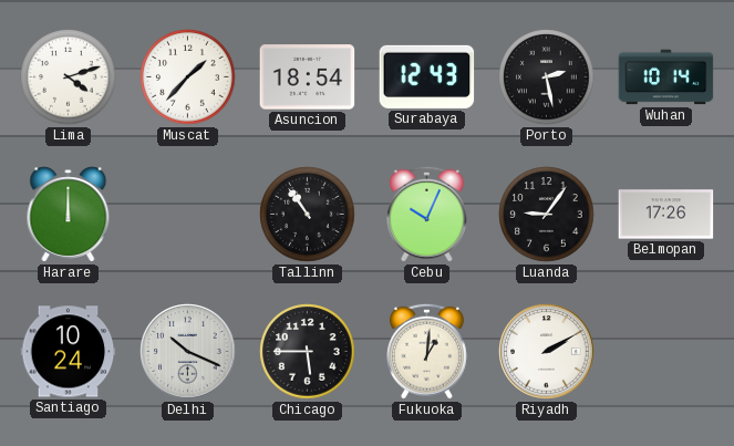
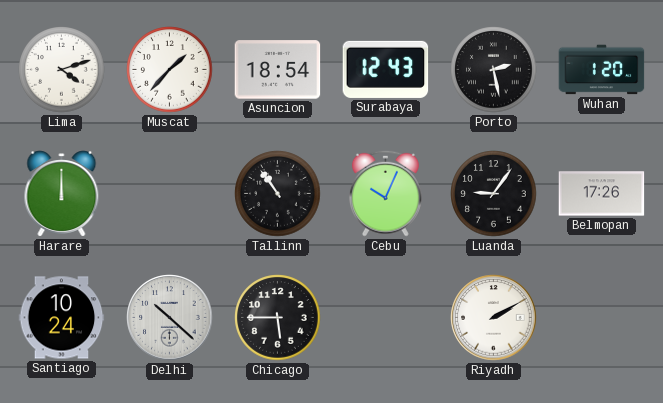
Wuhan: 10:14 -> 1:20
Delhi: 10:19 -> 10:22
Fukuoka: 1:01 -> none
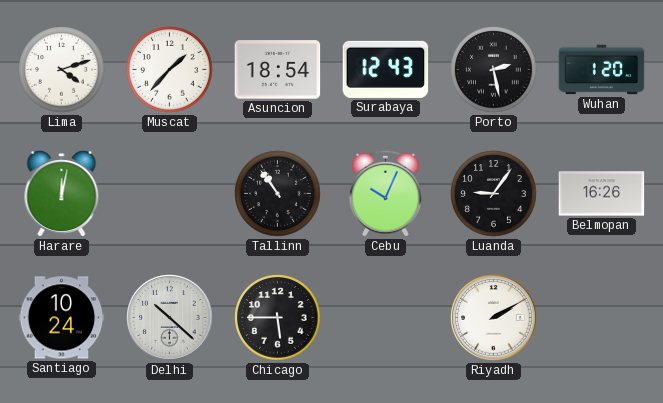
Harare: 12:00 -> 12:02
Belmopan: 17:26 -> 16:26
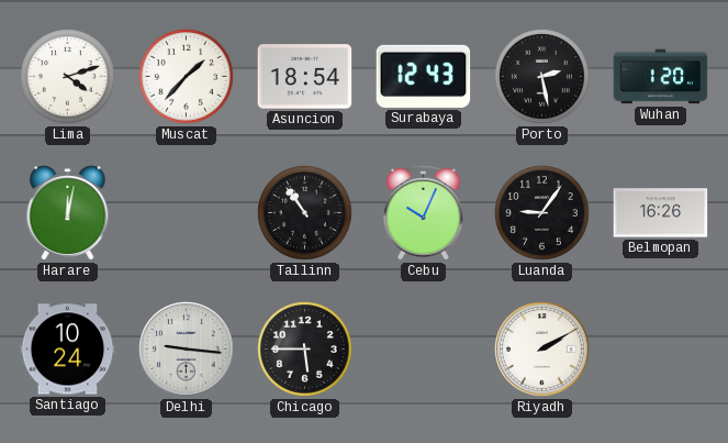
Delhi: 10:22 -> 9:16
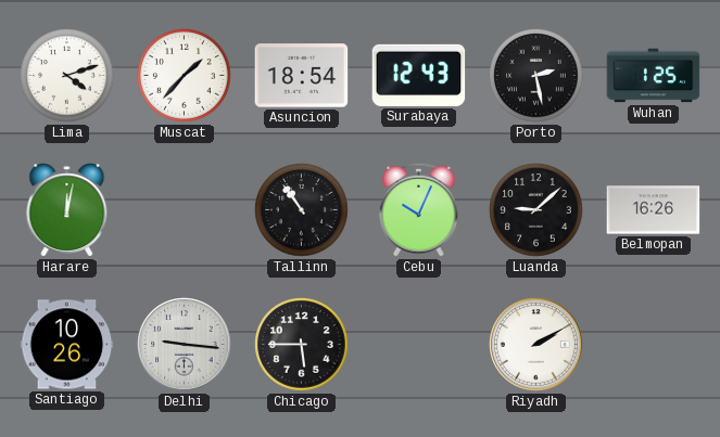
Wuhan: 1:20 -> 1:25
Luanda: 9:06 -> 9:08
Santiago: 10:24 -> 10:26
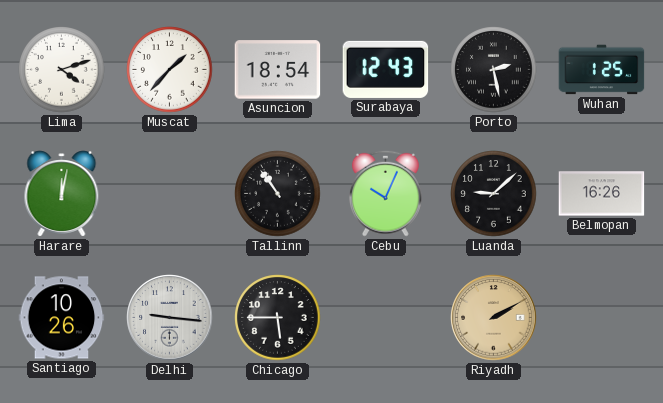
Riyadh dial: white -> champagne
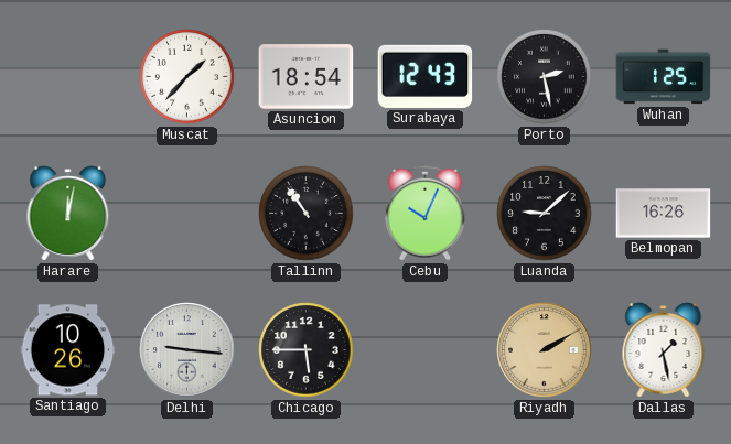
Lima: 4:12 -> none
Dallas: none -> 1:28
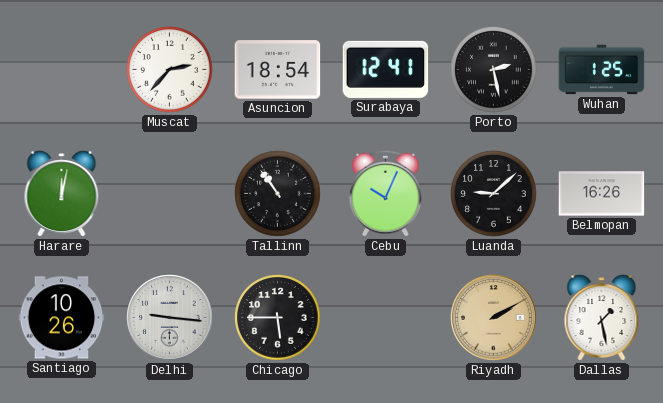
Muscat: 1:37 -> 2:37
Surabaya: 12:43 -> 12:41
